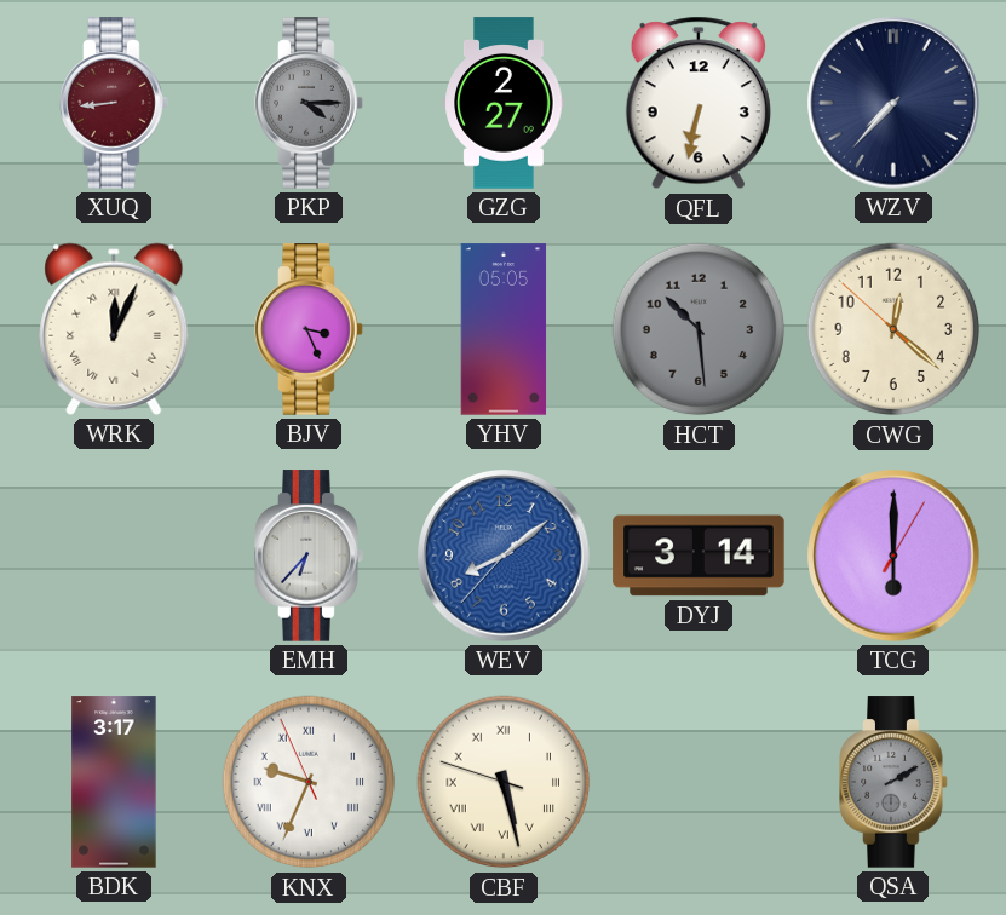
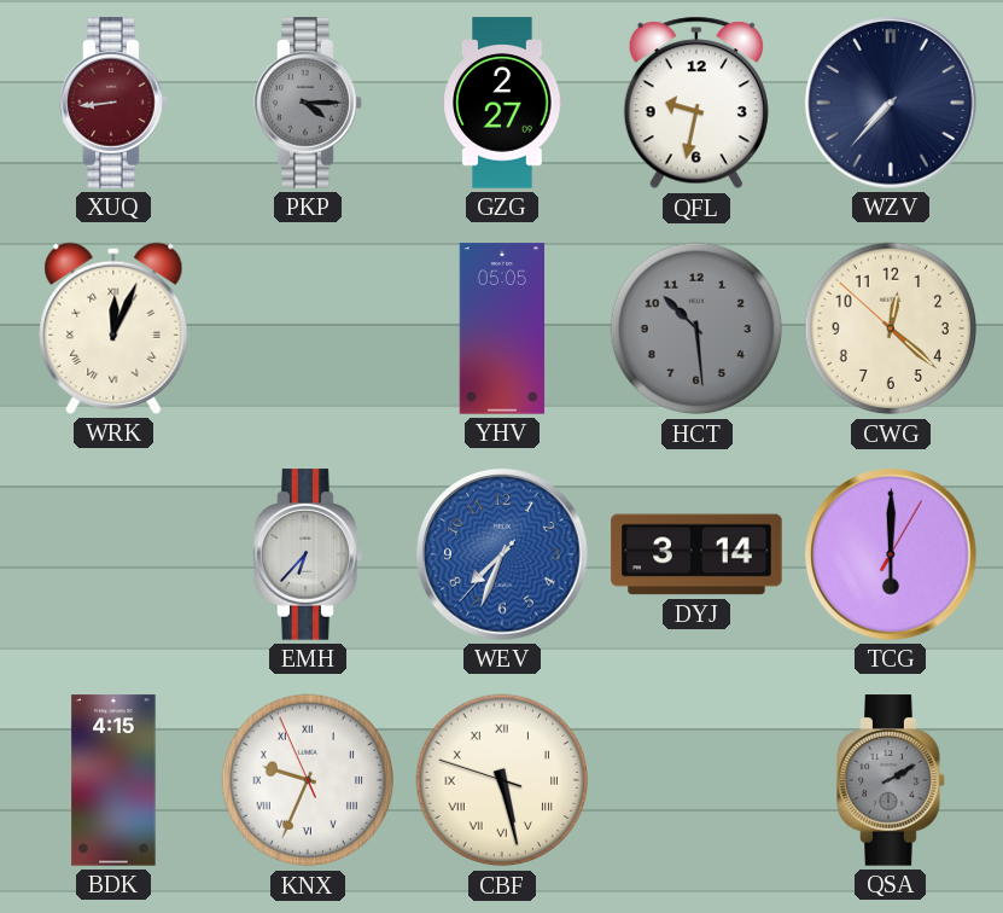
QFL: 6:32 -> 9:32
BJV: 3:26 -> none
WEV: 8:08 -> 7:33
BDK: 3:17 -> 4:15
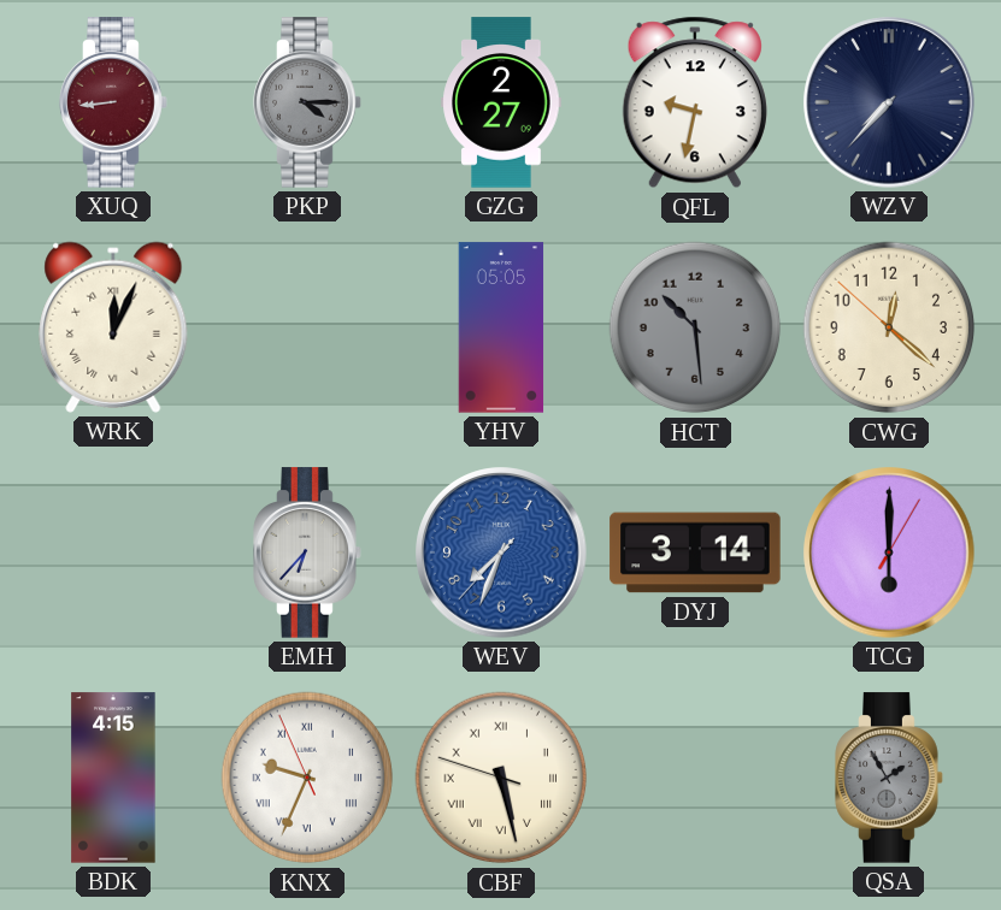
QSA: 2:10 -> 1:55
